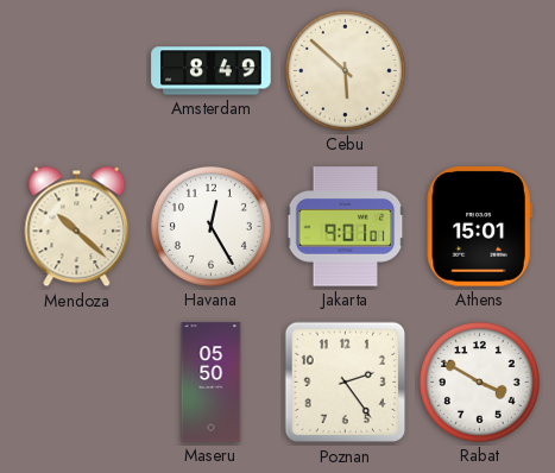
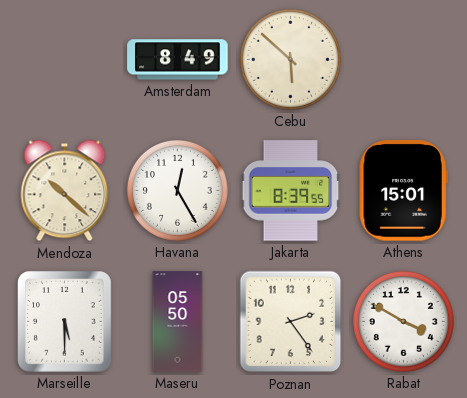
Jakarta: 9:01 -> 8:39
Marseille: none -> 5:30
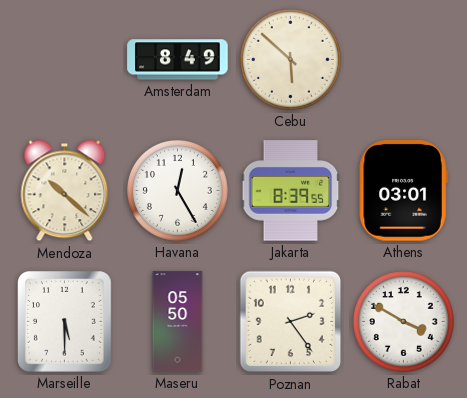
Athens: 15:01 -> 03:01
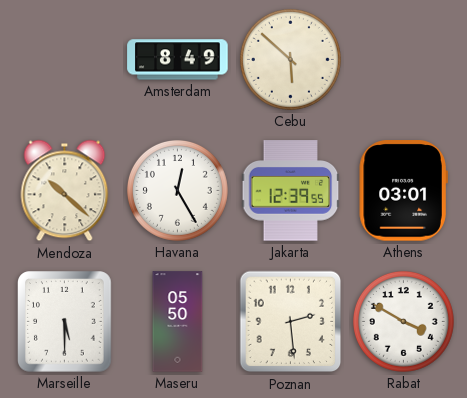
Jakarta: 8:39 -> 12:39
Poznan: 2:24 -> 2:29
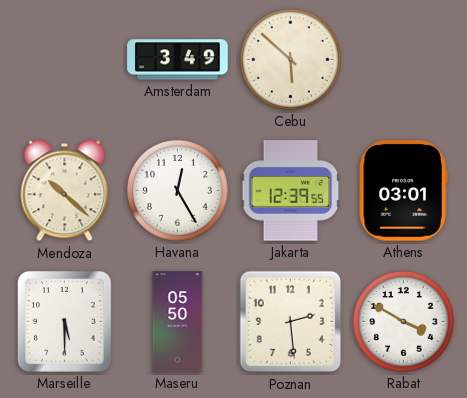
Amsterdam: 8:49 -> 3:49
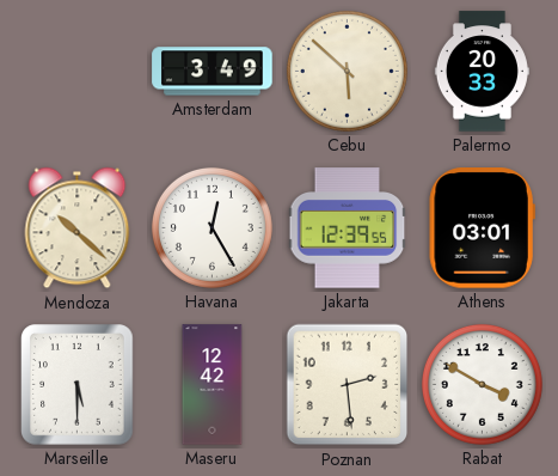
Palermo: none -> 20:33
Maseru: 05:50 -> 12:42
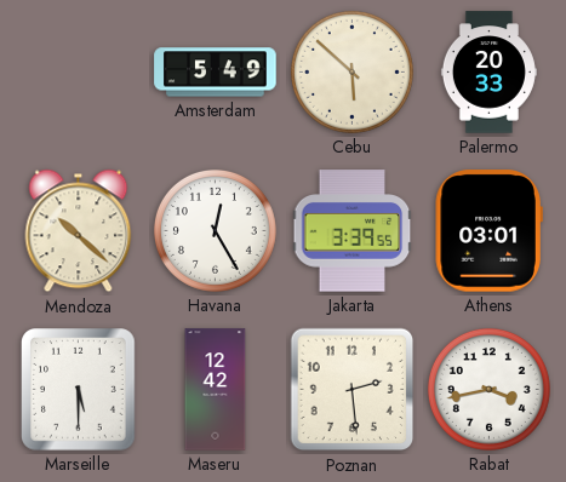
Amsterdam: 3:49 -> 5:49
Jakarta: 12:39 -> 3:39
Rabat: 3:50 -> 3:43
